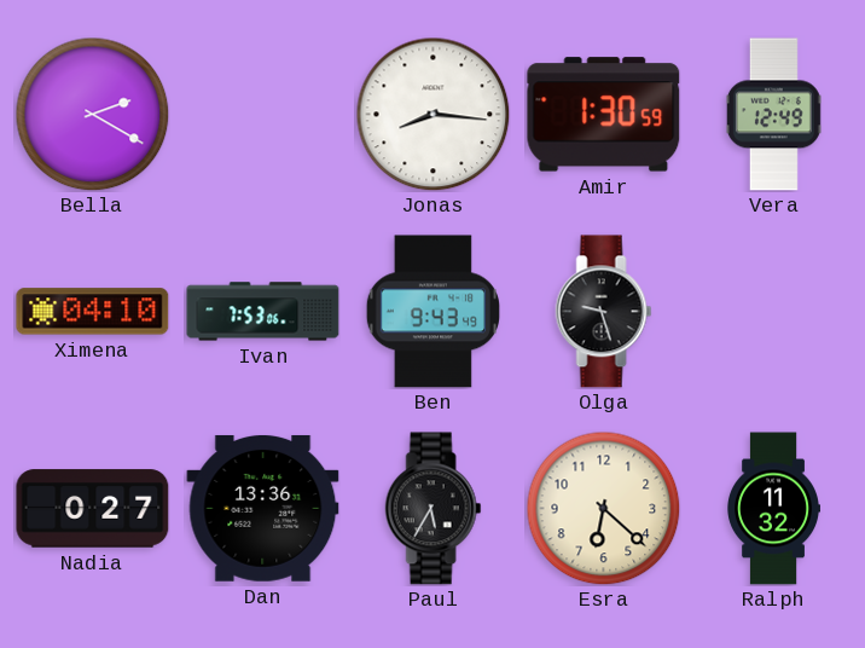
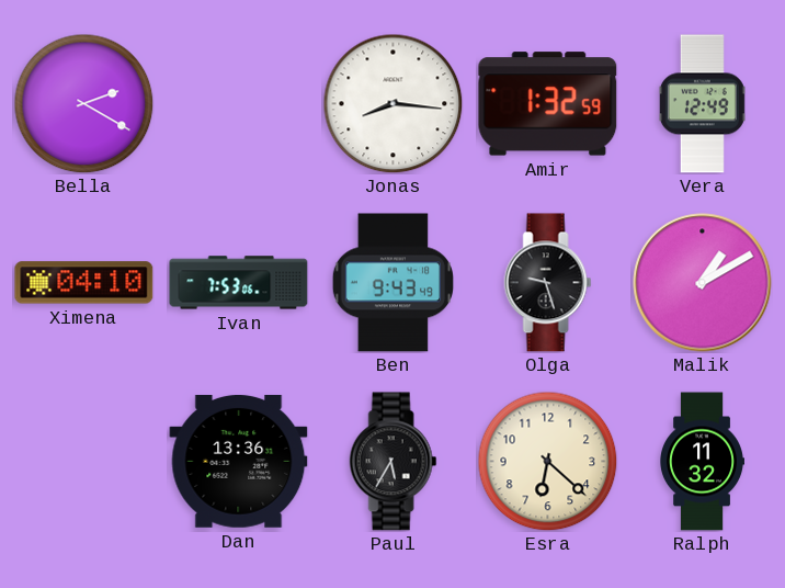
Amir: 1:30 -> 1:32
Malik: none -> 1:10
Nadia: 0:27 -> none
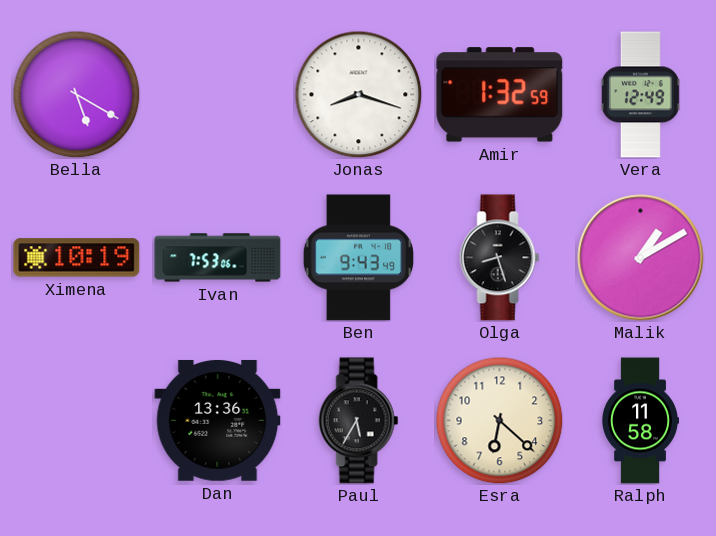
Bella: 2:20 -> 5:20
Jonas: 8:16 -> 8:18
Ximena: 04:10 -> 10:19
Olga: 9:27 -> 8:27
Ralph: 11:32 -> 11:58
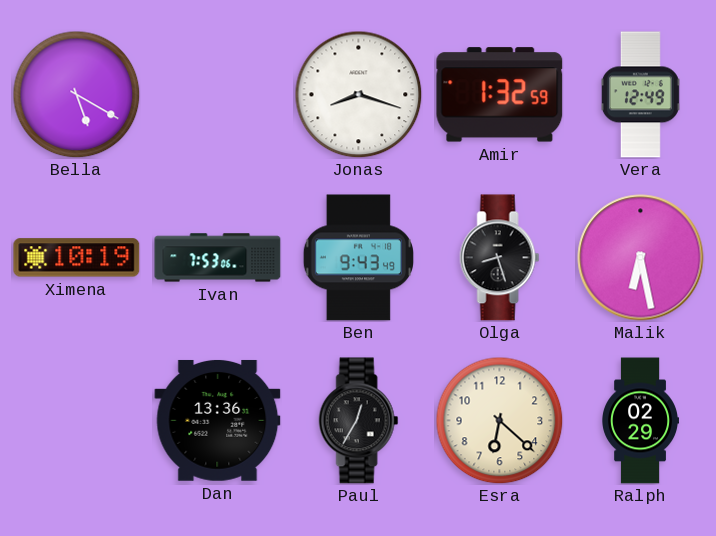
Malik: 1:10 -> 6:28
Paul: 5:35 -> 12:35
Ralph: 11:58 -> 02:29
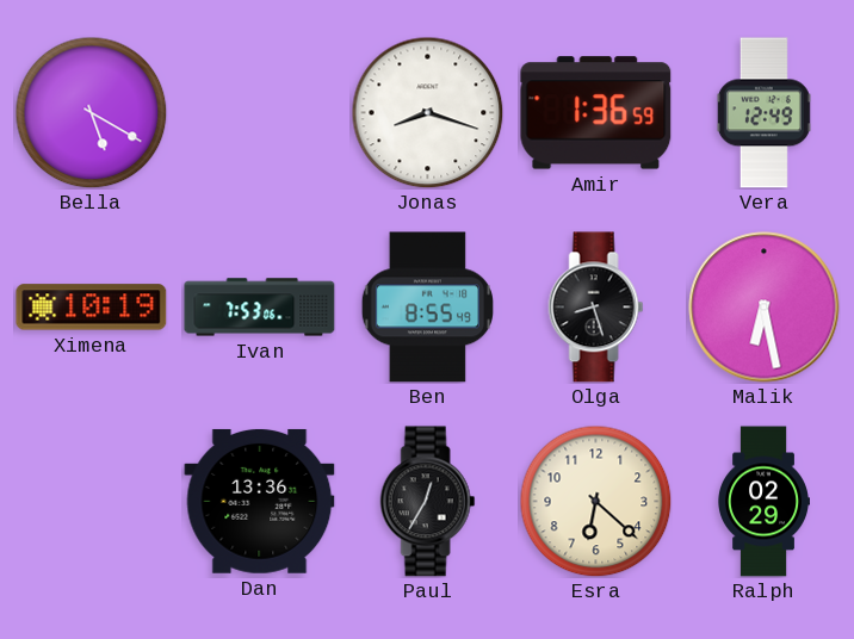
Amir: 1:32 -> 1:36
Ben: 9:43 -> 8:55
